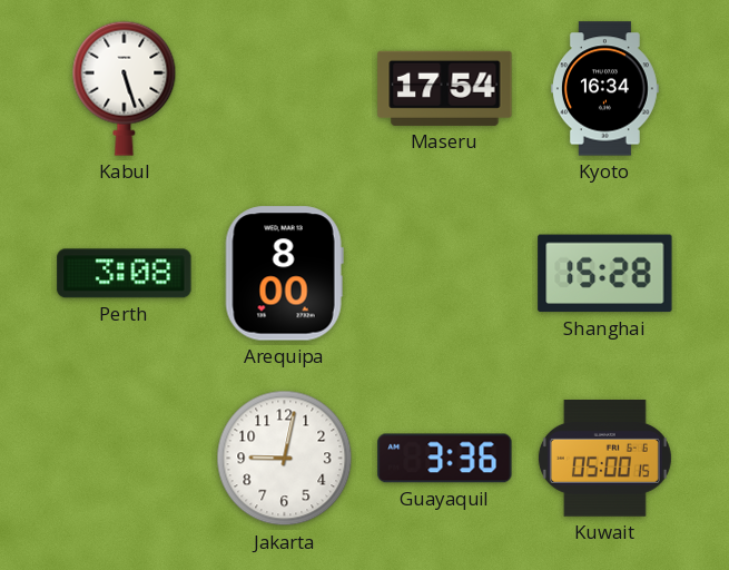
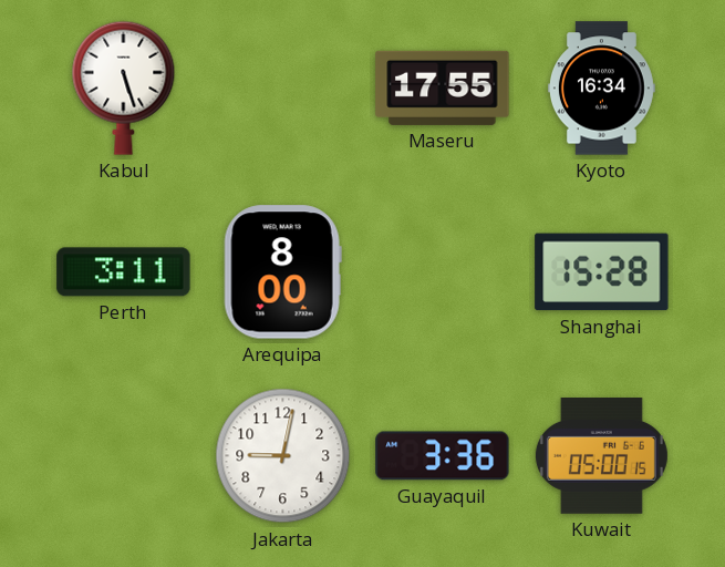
Maseru: 17:54 -> 17:55
Perth: 3:08 -> 3:11
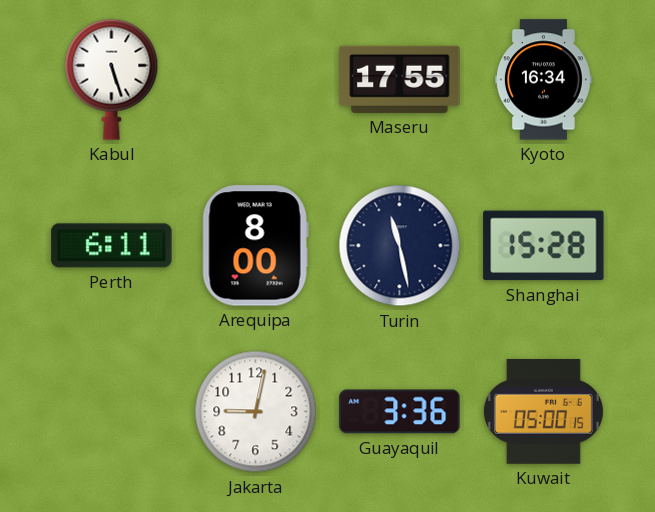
Perth: 3:11 -> 6:11
Turin: none -> 11:28
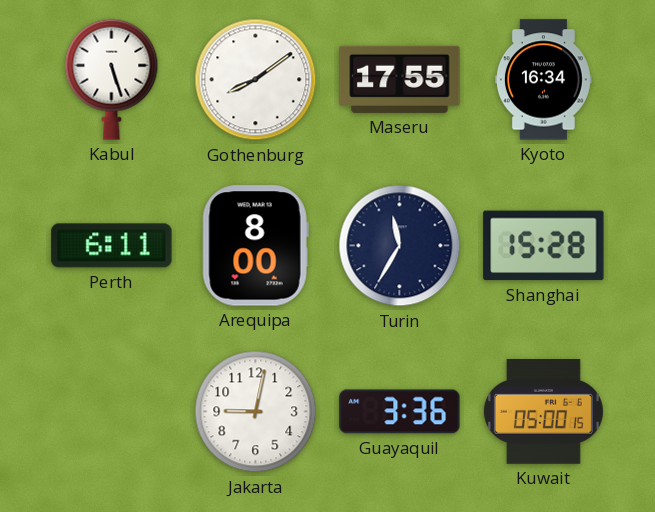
Gothenburg: none -> 8:09
Turin: 11:28 -> 11:35
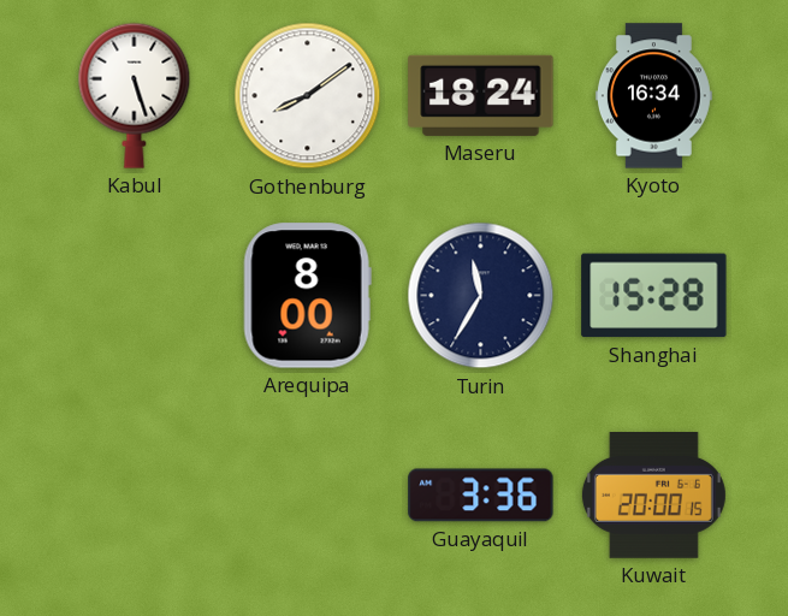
Maseru: 17:55 -> 18:24
Perth: 6:11 -> none
Jakarta: 9:02 -> none
Kuwait: 05:00 -> 20:00
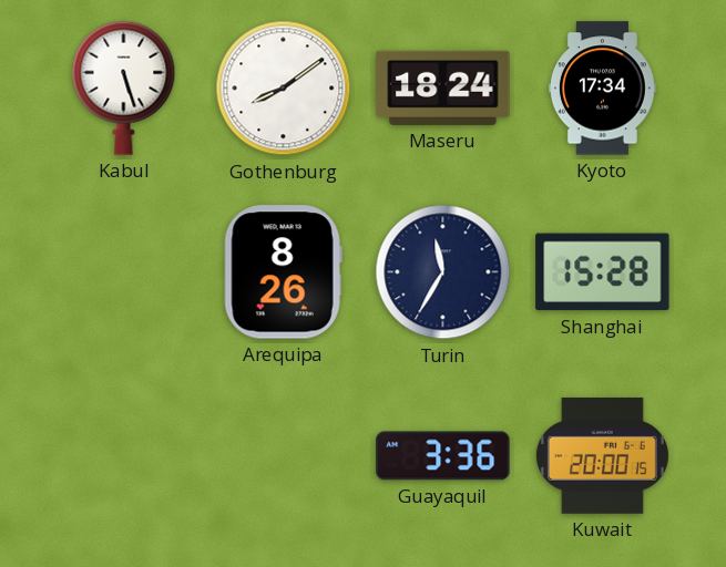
Kyoto: 16:34 -> 17:34
Arequipa: 8:00 -> 8:26
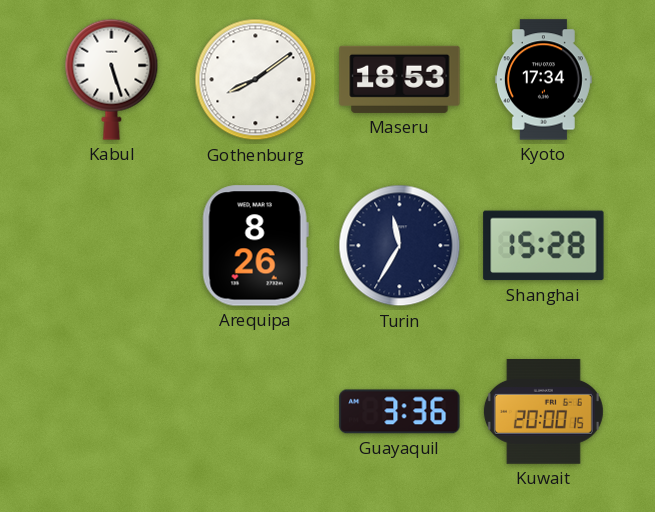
Maseru: 18:24 -> 18:53
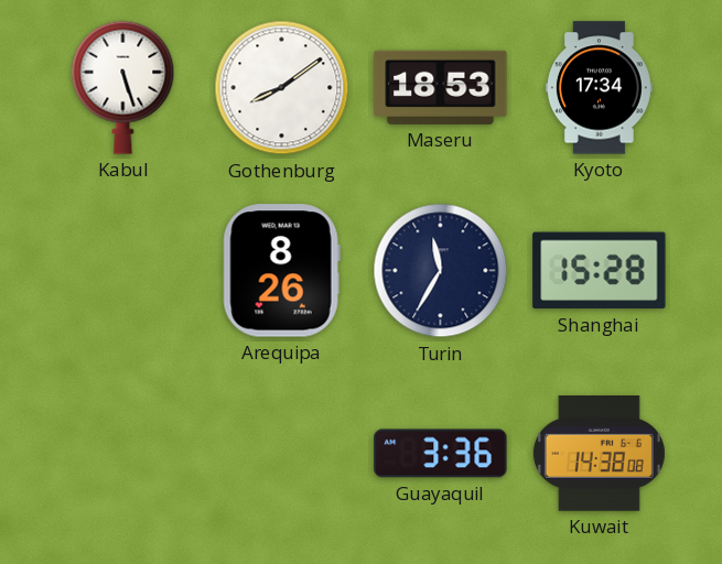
Kuwait: 20:00 -> 14:38
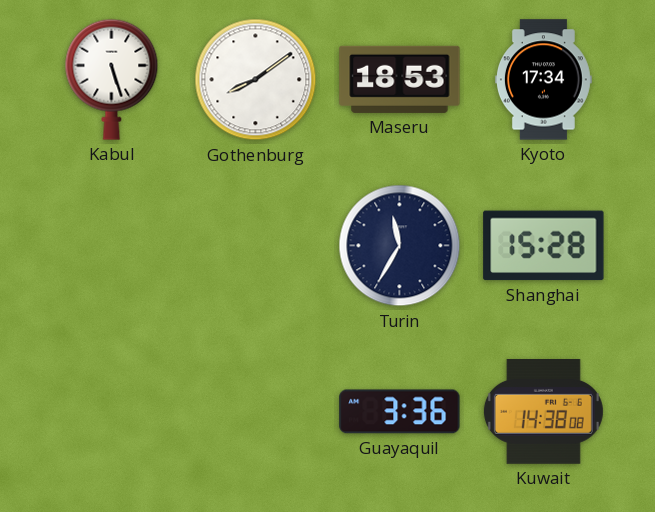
Arequipa: 8:26 -> none
